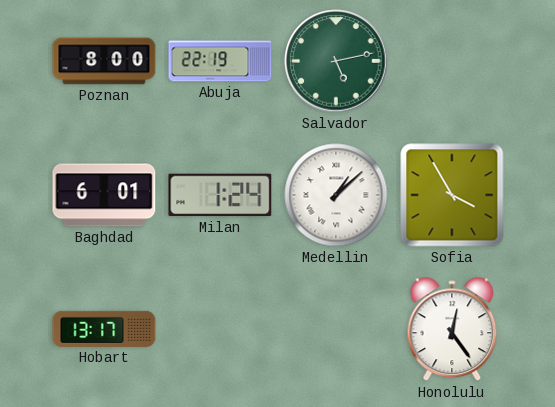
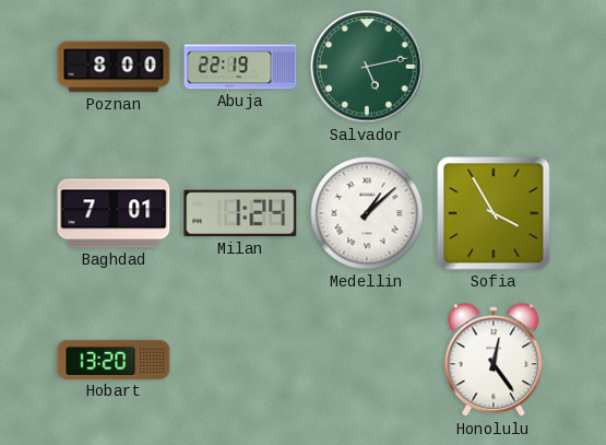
Baghdad: 6:01 -> 7:01
Hobart: 13:17 -> 13:20
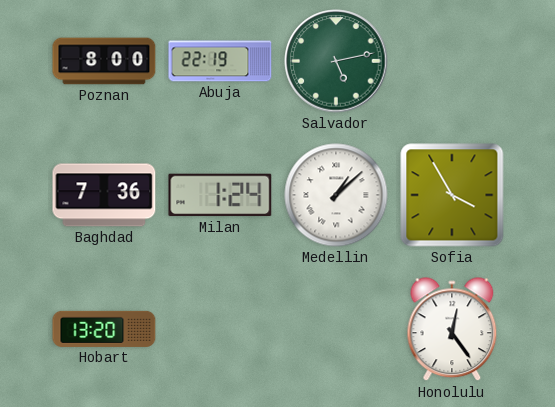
Baghdad: 7:01 -> 7:36
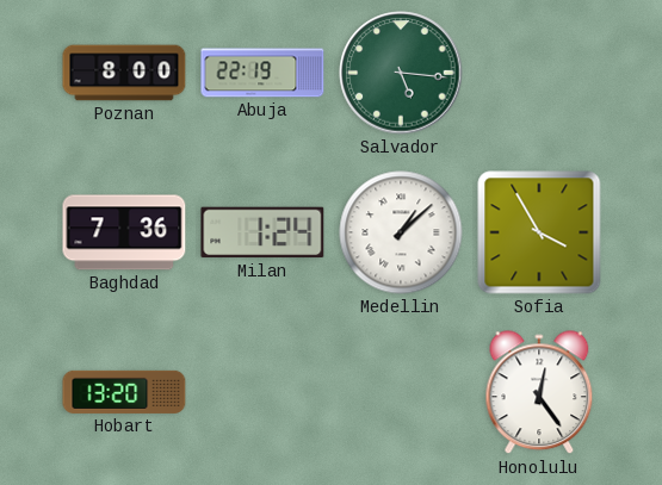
Salvador: 5:13 -> 5:16
